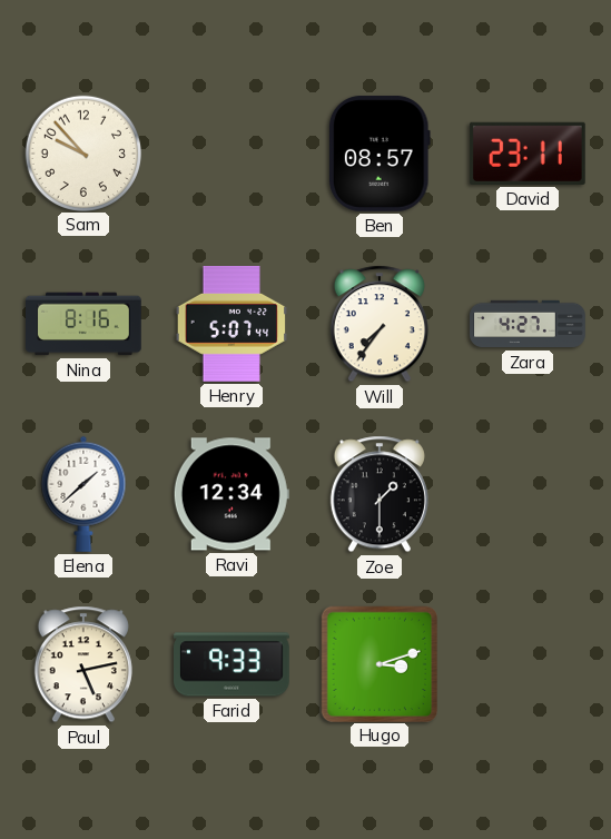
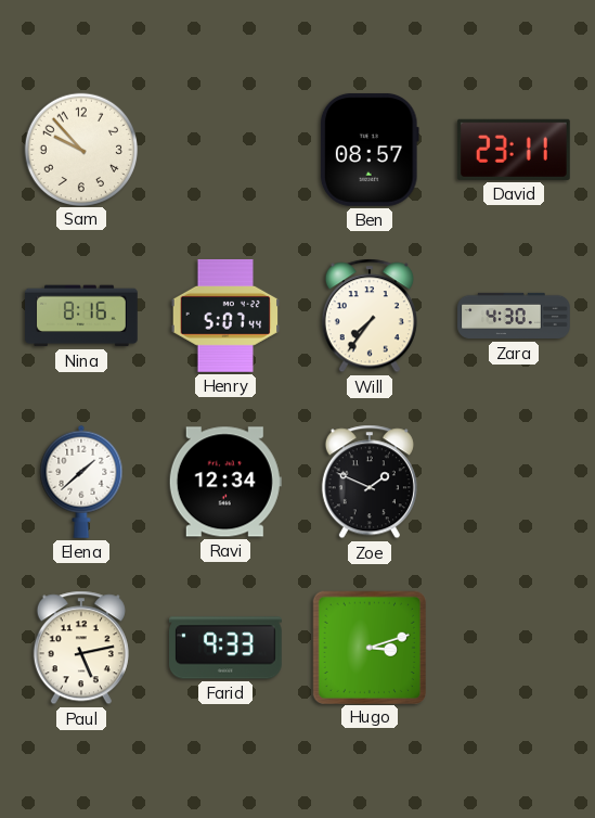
Zara: 4:27 -> 4:30
Zoe: 1:30 -> 1:49
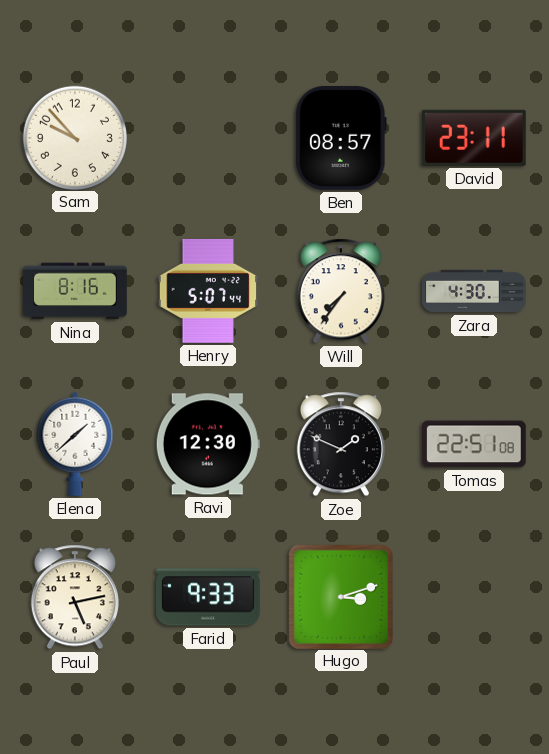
Ravi: 12:34 -> 12:30
Tomas: none -> 22:51
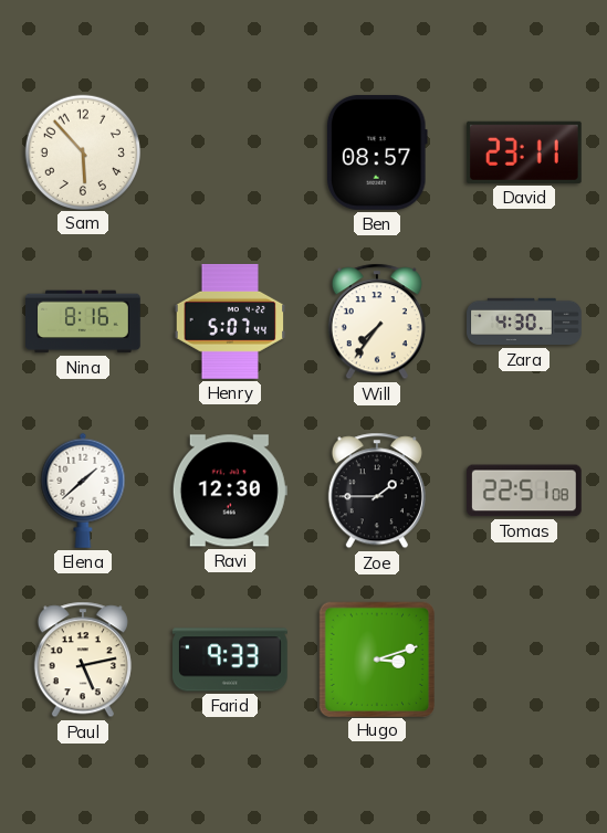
Sam: 9:53 -> 5:53
Zoe: 1:49 -> 1:45
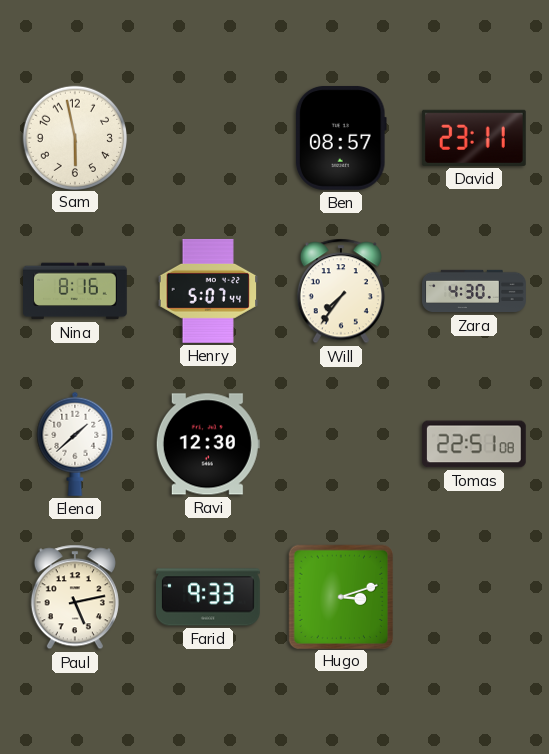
Sam: 5:53 -> 5:58
Zoe: 1:45 -> none
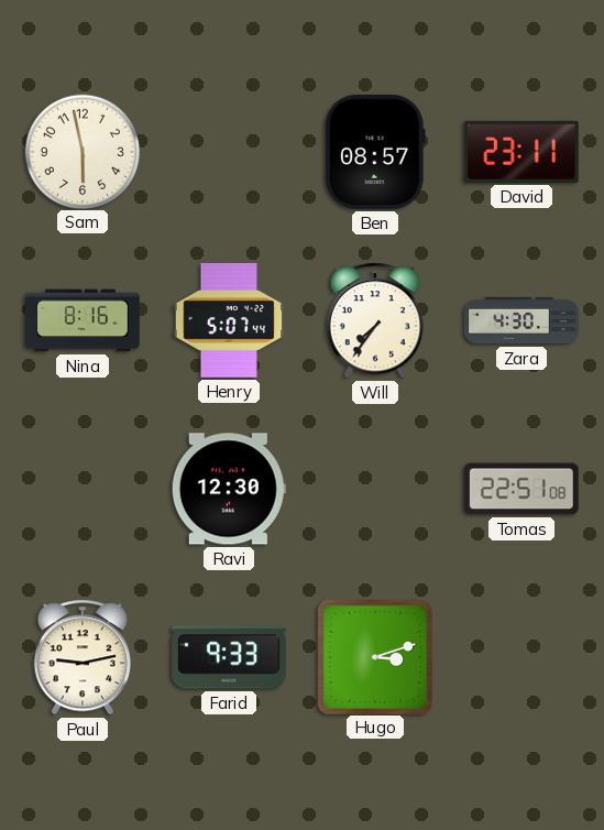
Elena: 1:38 -> none
Paul: 5:13 -> 9:13
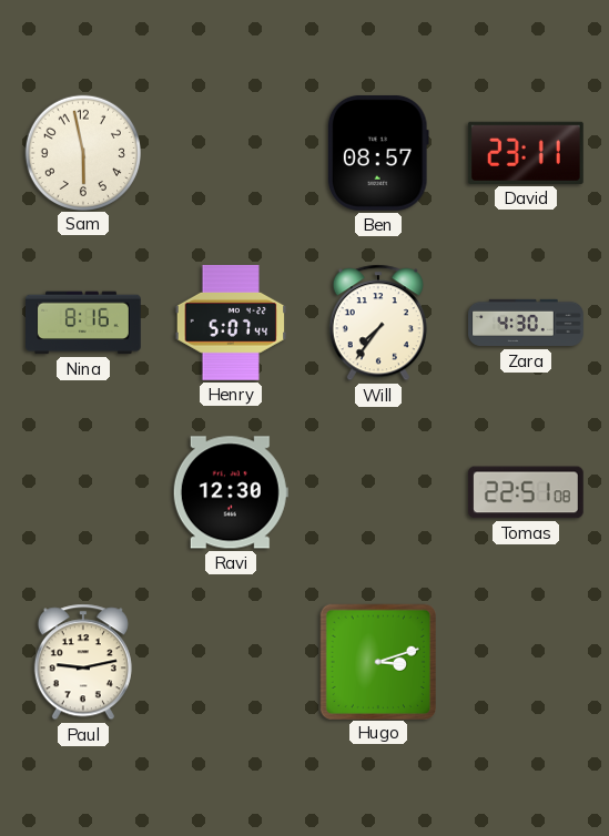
Farid: 9:33 -> none
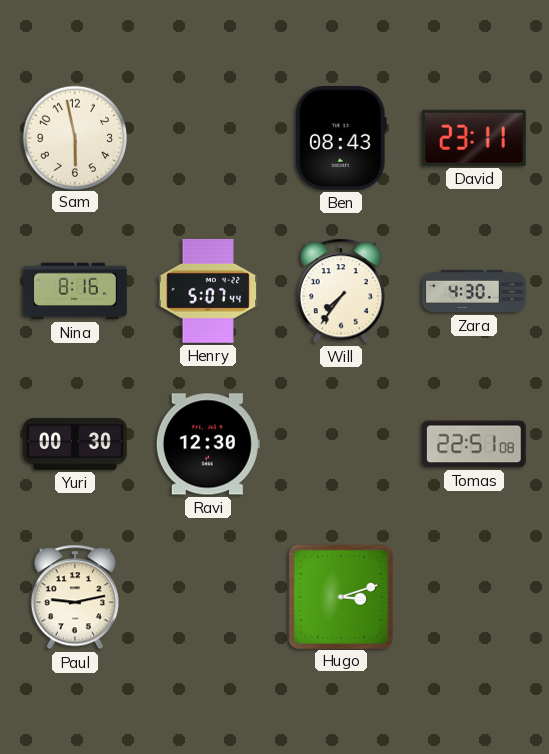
Ben: 08:57 -> 08:43
Yuri: none -> 00:30
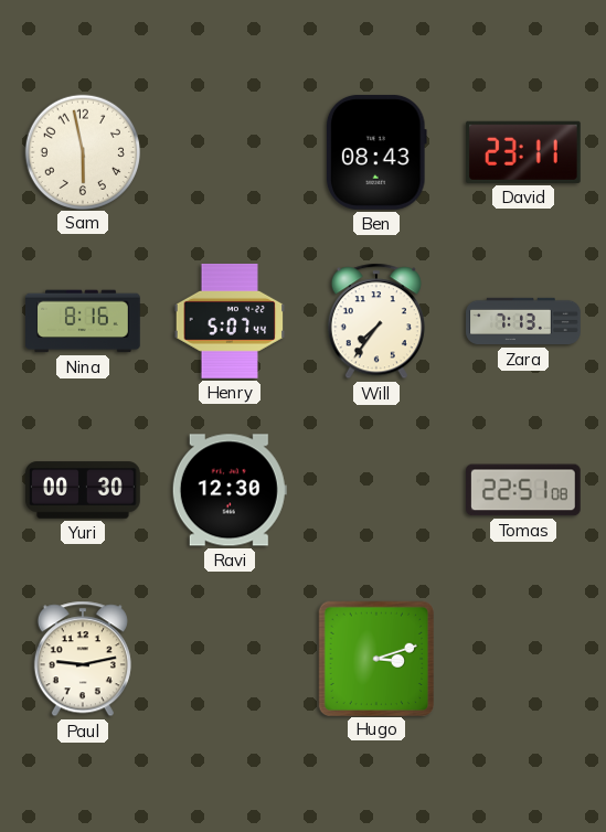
Zara: 4:30 -> 7:13
